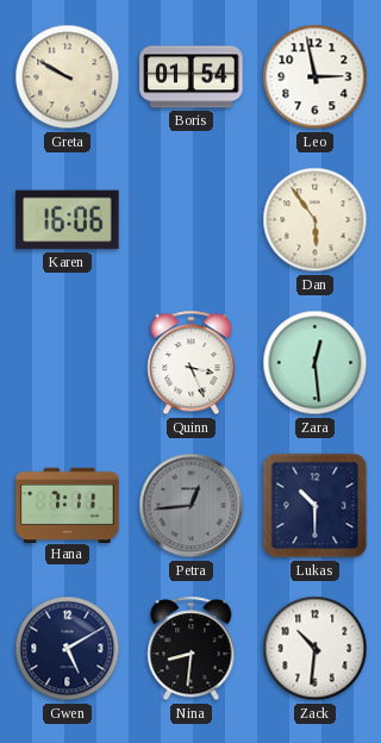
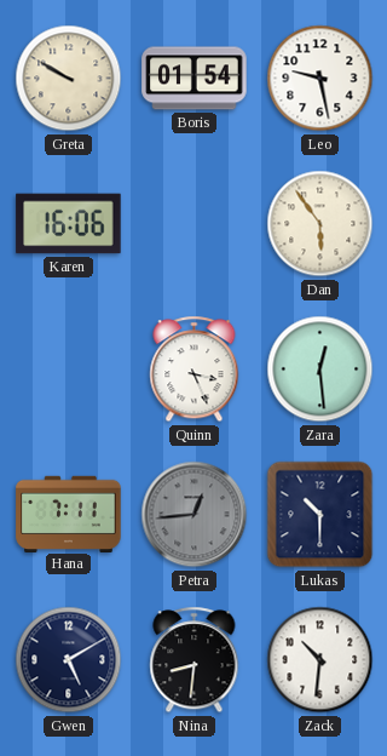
Leo: 2:58 -> 9:28
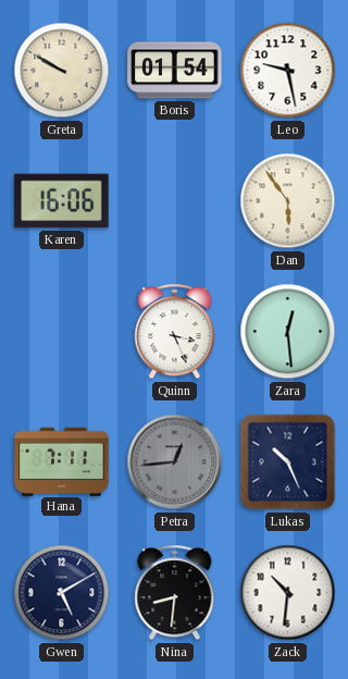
Lukas: 10:30 -> 10:26
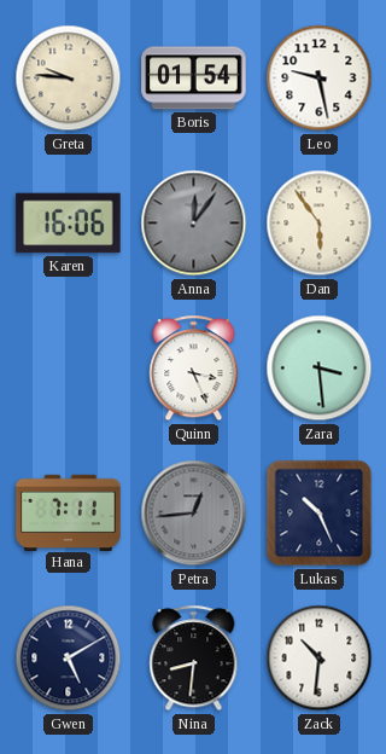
Greta: 9:50 -> 9:46
Anna: none -> 12:06
Zara: 12:29 -> 3:29
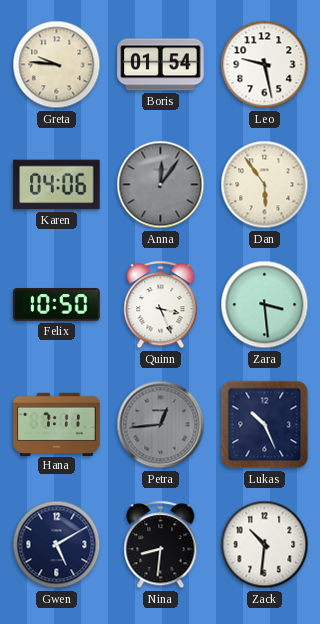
Karen: 16:06 -> 04:06
Felix: none -> 10:50
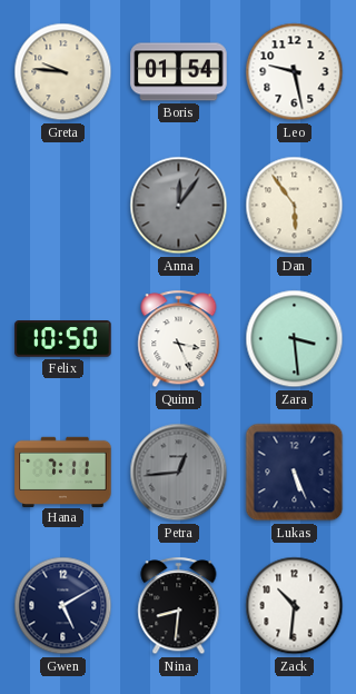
Karen: 04:06 -> none
Lukas: 10:26 -> 5:26
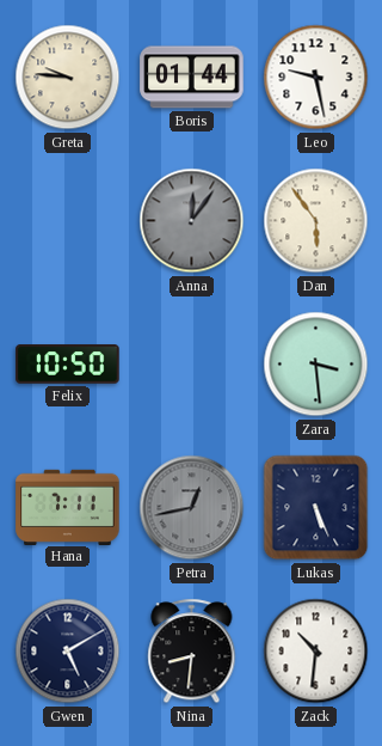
Boris: 01:54 -> 01:44
Quinn: 3:26 -> none
Petra: 12:44 -> 12:43
